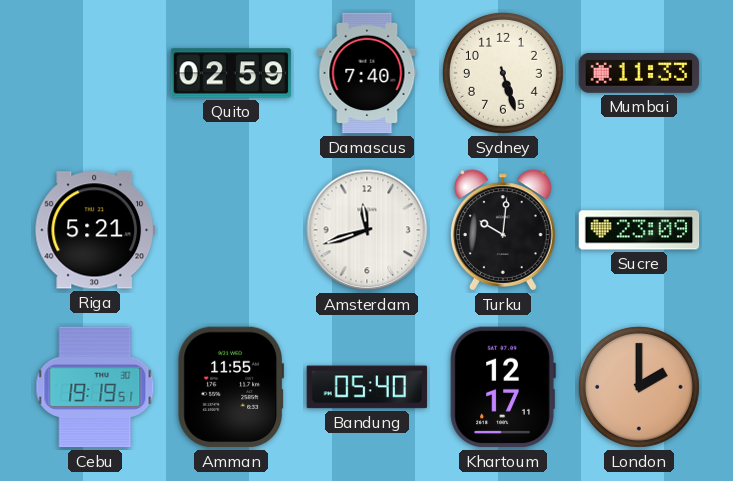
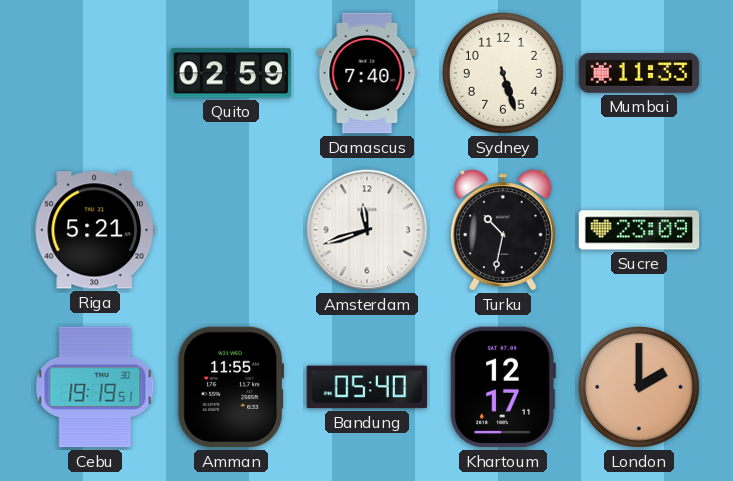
Turku: 10:01 -> 10:32
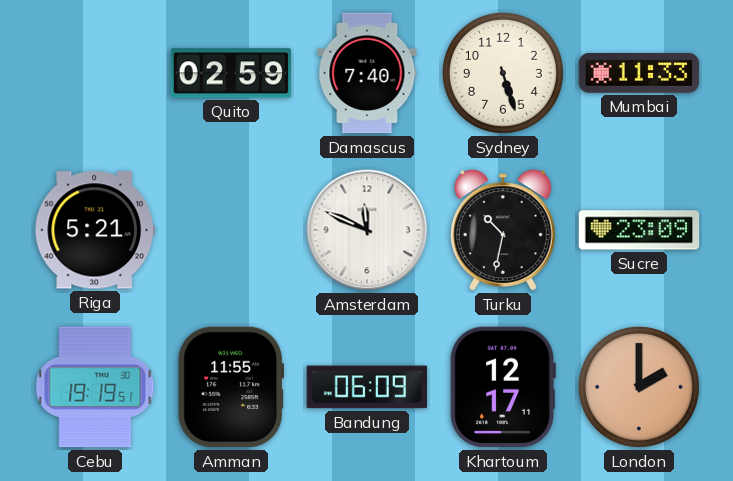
Amsterdam: 11:42 -> 11:49
Bandung: 05:40 -> 06:09
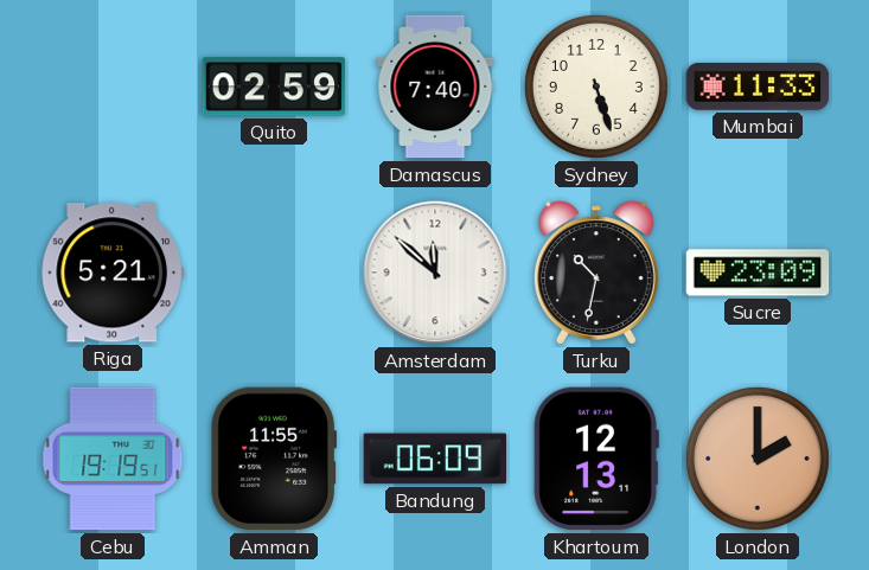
Amsterdam: 11:49 -> 11:52
Khartoum: 12:17 -> 12:13
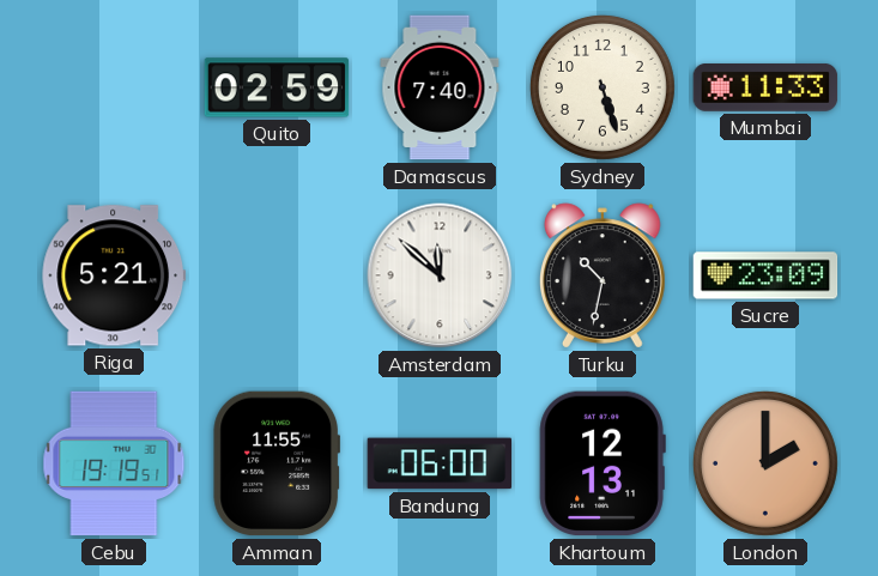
Bandung: 06:09 -> 06:00
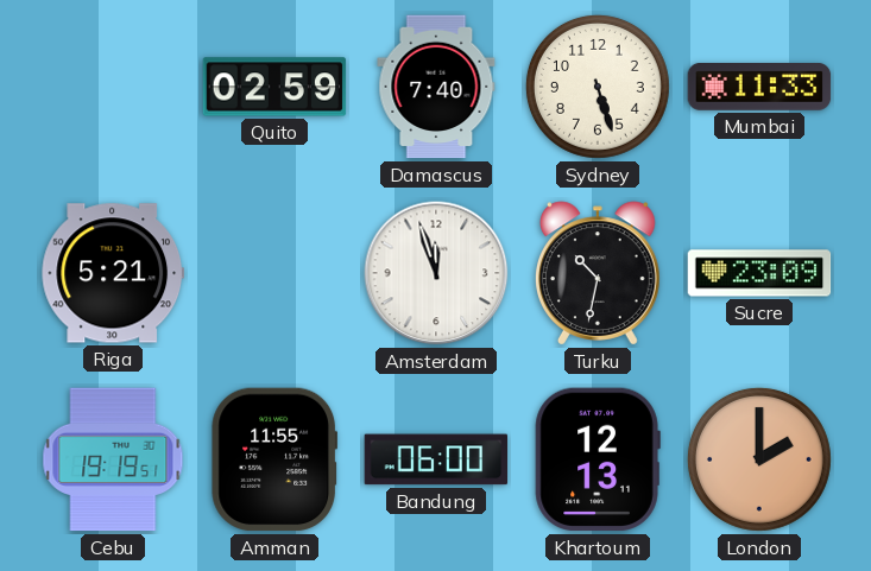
Amsterdam: 11:52 -> 11:57
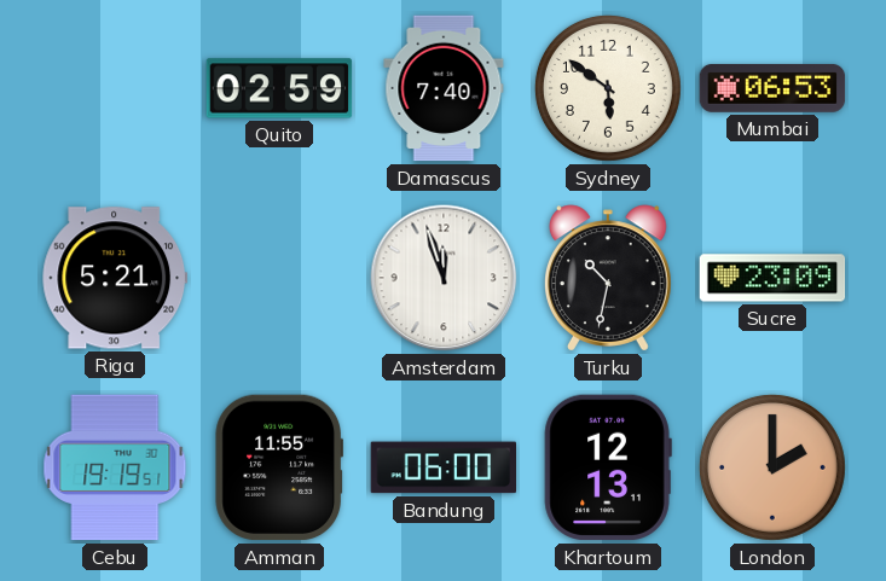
Sydney: 5:27 -> 5:51
Mumbai: 11:33 -> 06:53
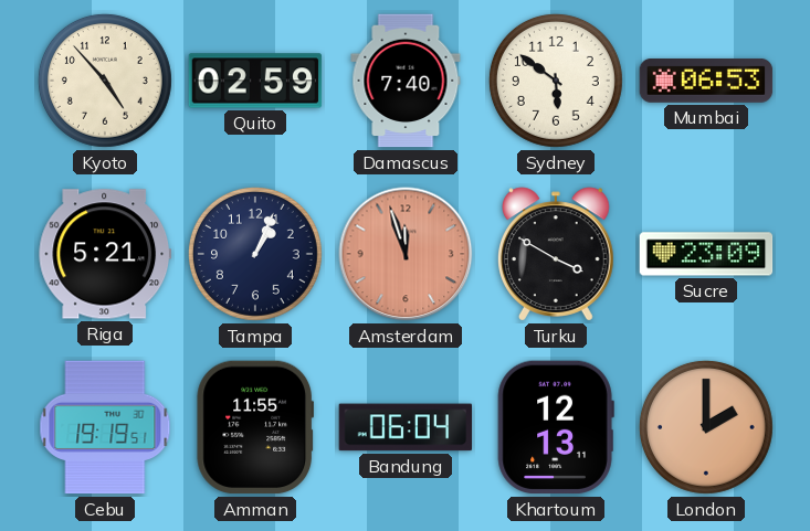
Kyoto: none -> 4:53
Tampa: none -> 1:04
Amsterdam dial: white -> salmon
Turku: 10:32 -> 3:50
Bandung: 06:00 -> 06:04
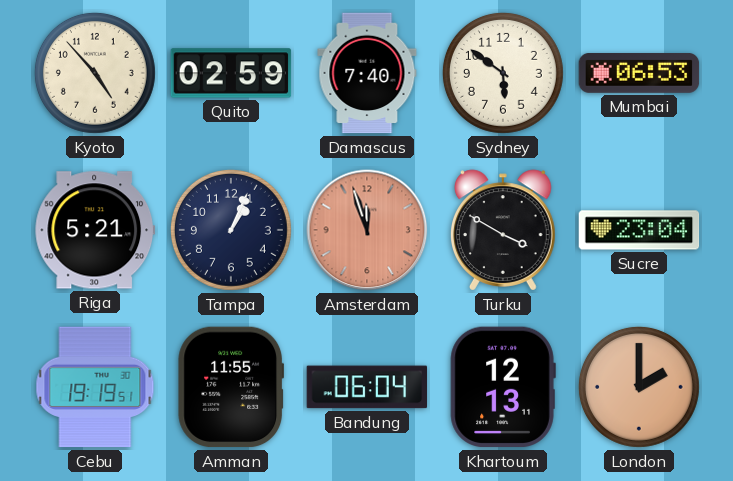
Sucre: 23:09 -> 23:04
